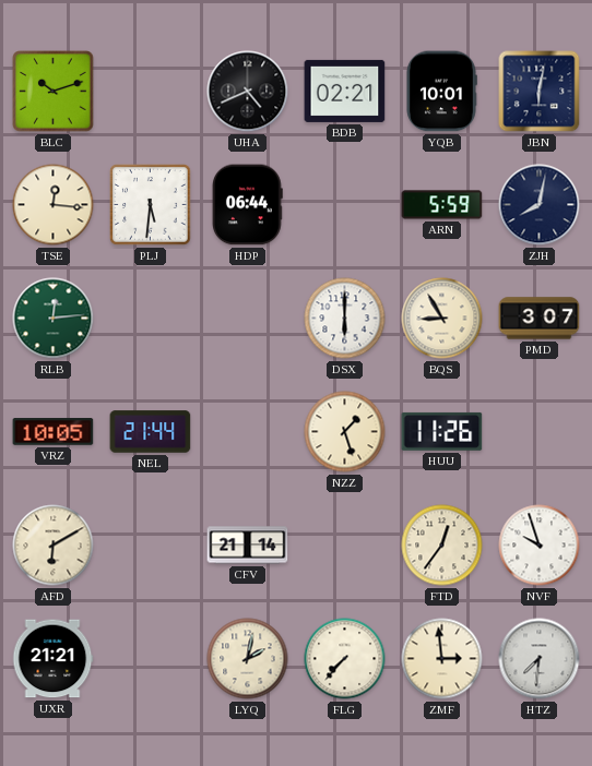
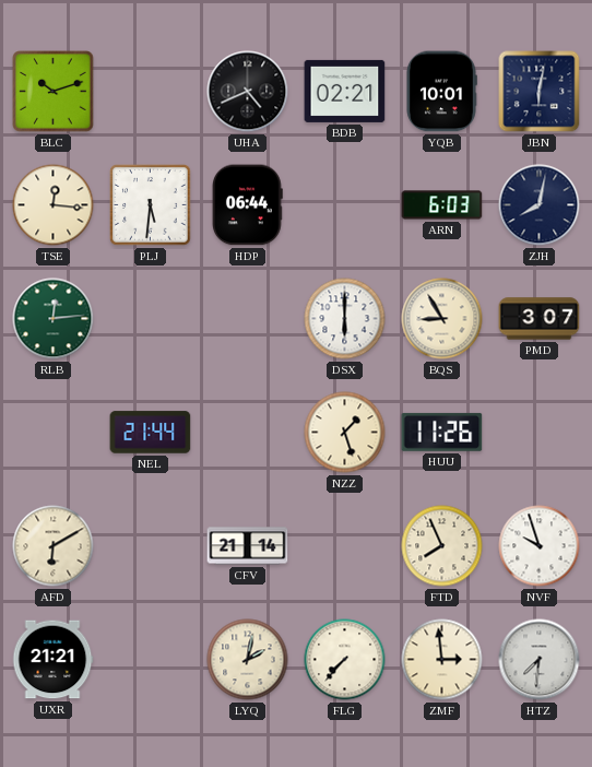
ARN: 5:59 -> 6:03
VRZ: 10:05 -> none
FTD: 12:36 -> 7:56
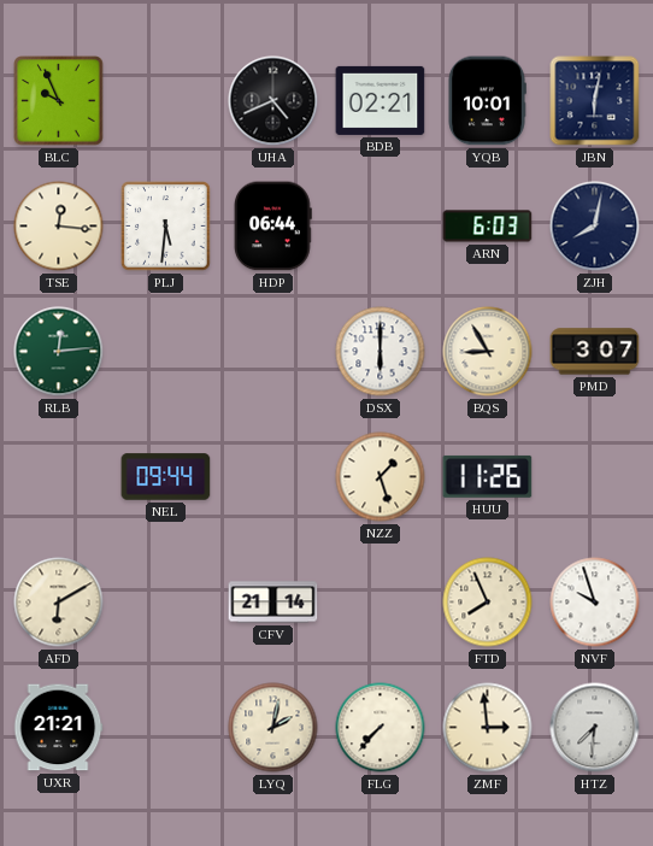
BLC: 10:12 -> 9:56
NEL: 21:44 -> 09:44
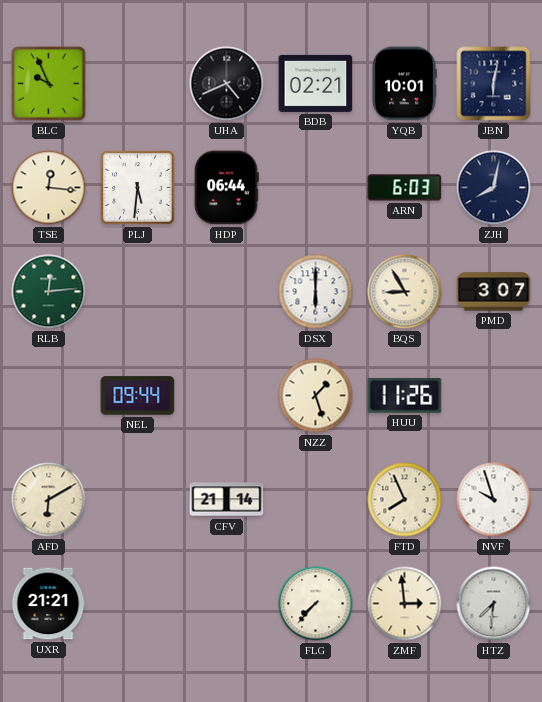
LYQ: 2:02 -> none
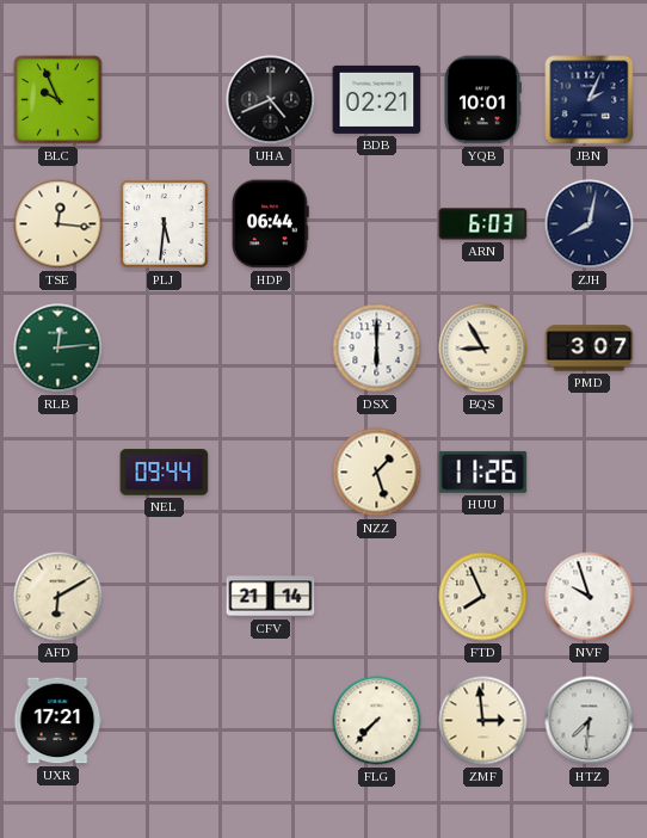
JBN: 6:02 -> 2:04
UXR: 21:21 -> 17:21
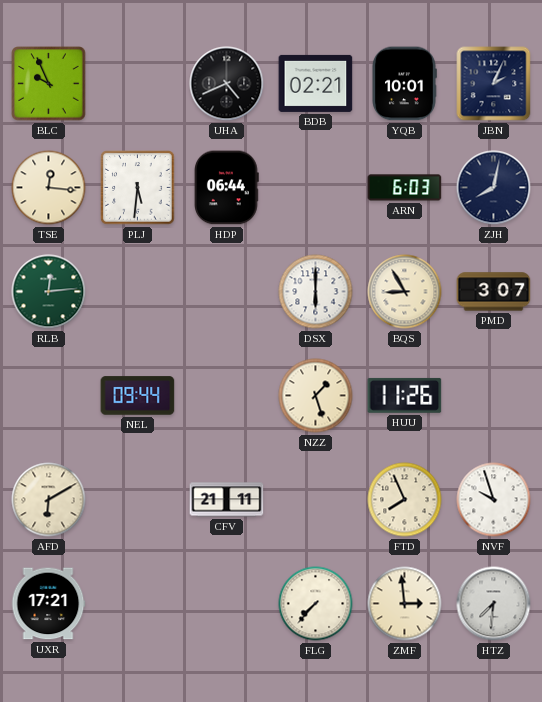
CFV: 21:14 -> 21:11
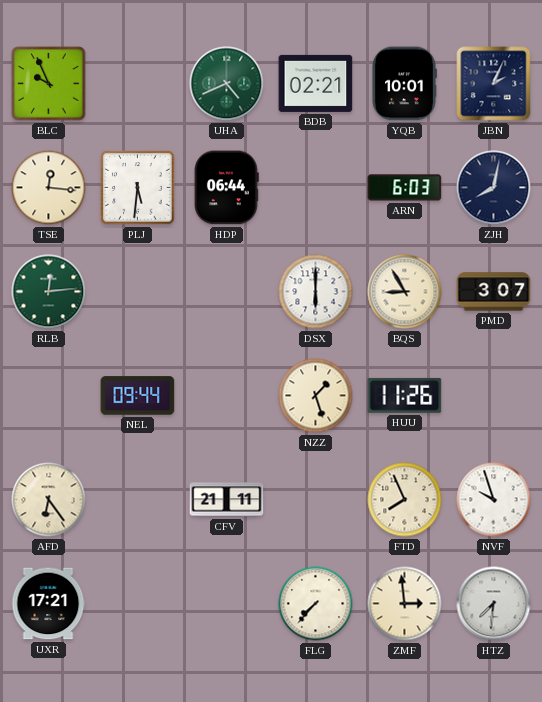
UHA dial: black -> green
AFD: 6:10 -> 6:24
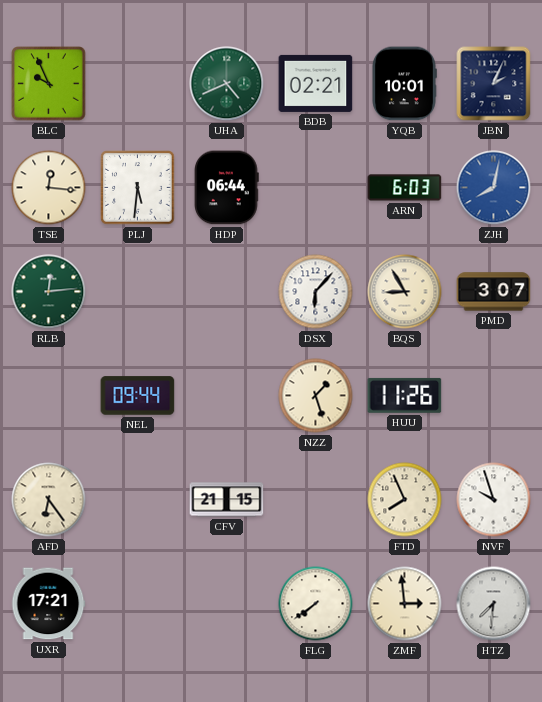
ZJH dial: navy -> blue
DSX: 6:00 -> 6:07
CFV: 21:11 -> 21:15
FLG: 7:37 -> 7:39
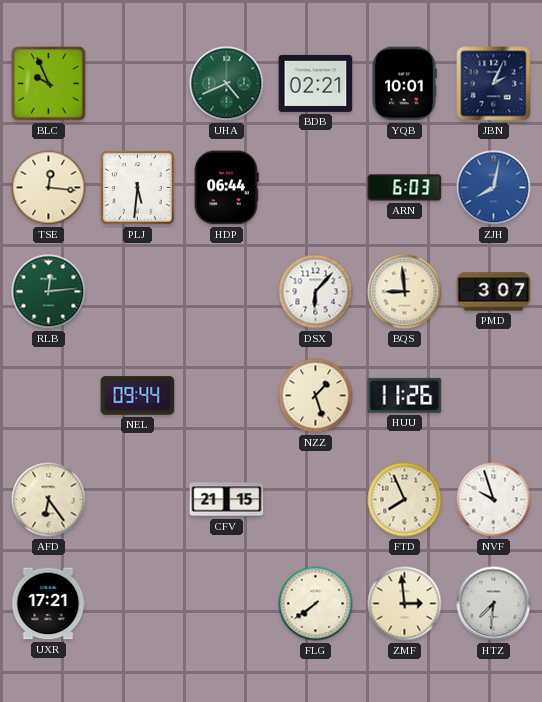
BQS: 8:55 -> 8:59
